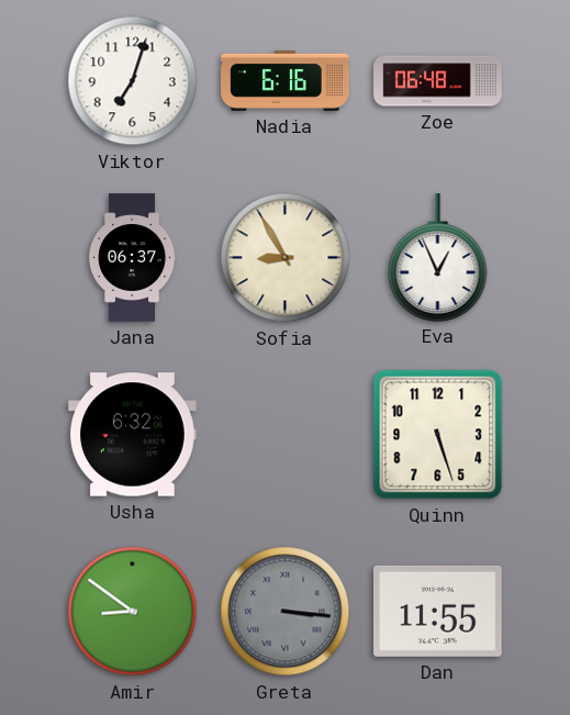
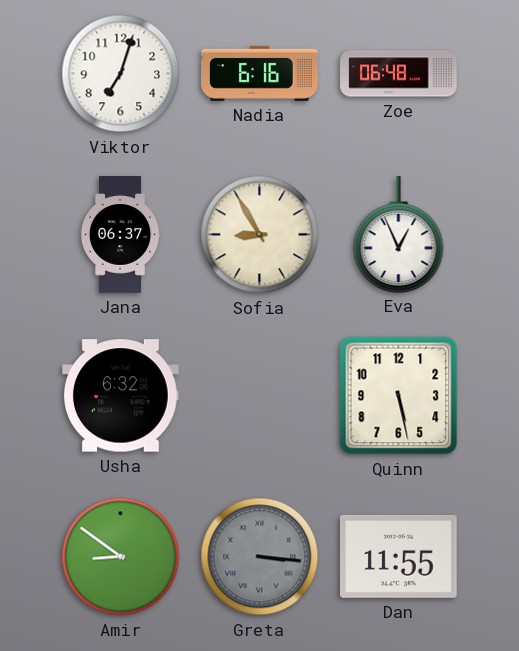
Quinn: 5:27 -> 5:28
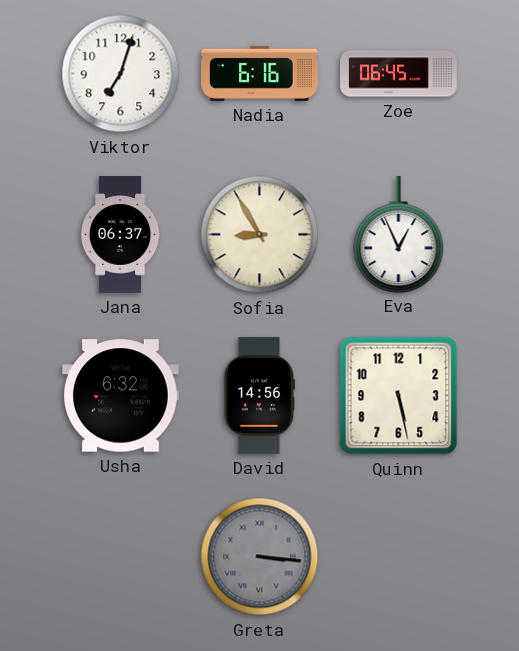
Zoe: 06:48 -> 06:45
David: none -> 14:56
Amir: 8:51 -> none
Dan: 11:55 -> none
